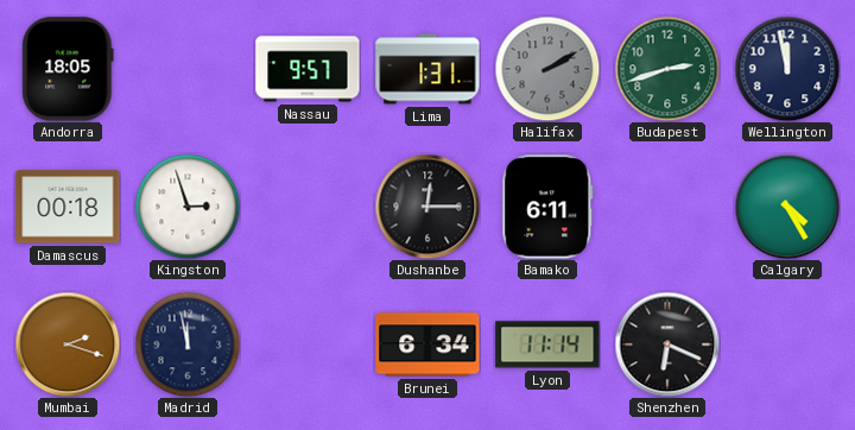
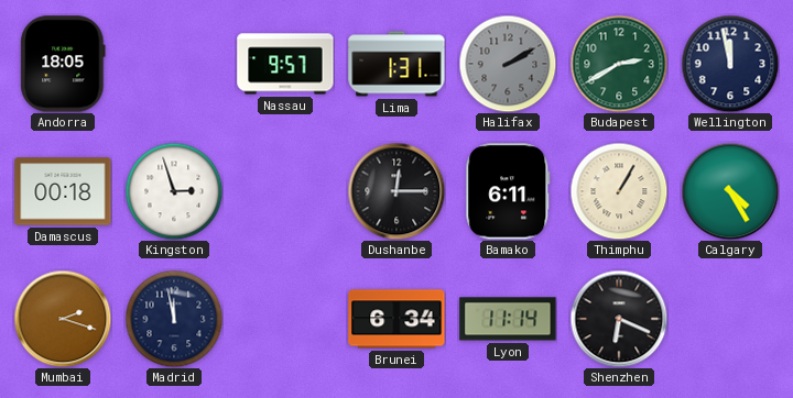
Budapest: 2:42 -> 2:40
Thimphu: none -> 1:05
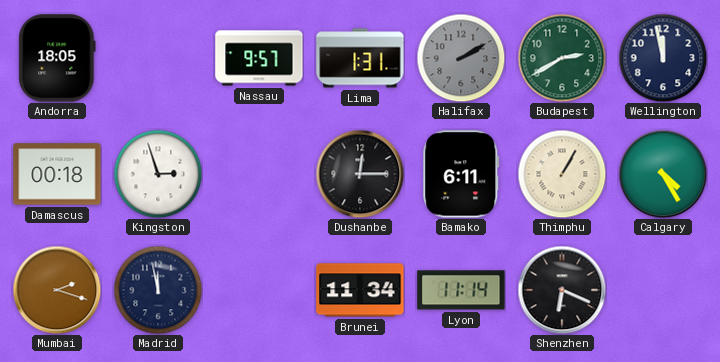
Brunei: 6:34 -> 11:34
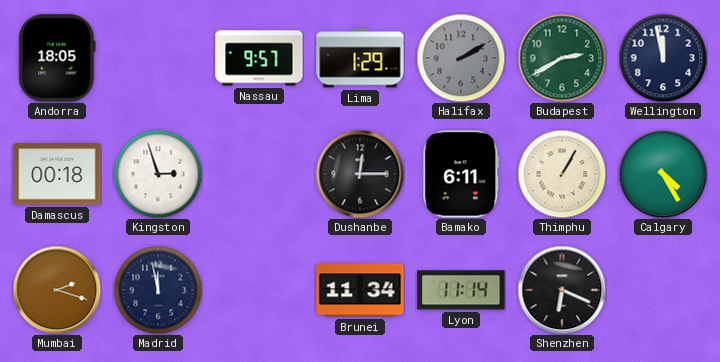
Lima: 1:31 -> 1:29
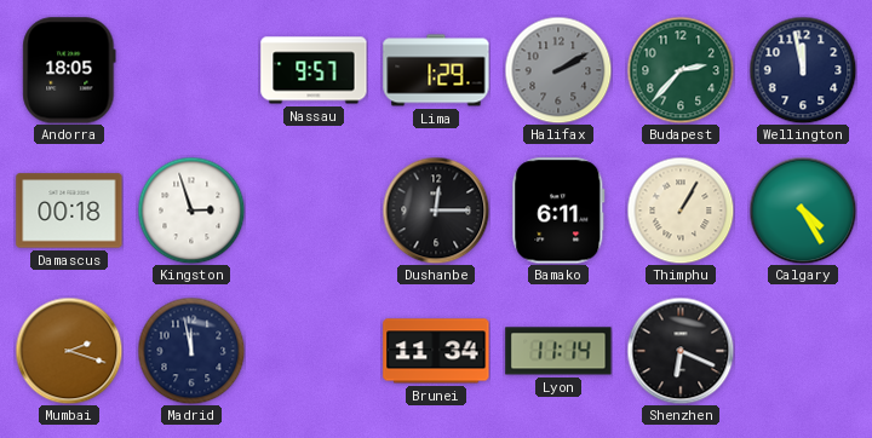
Budapest: 2:40 -> 2:37
